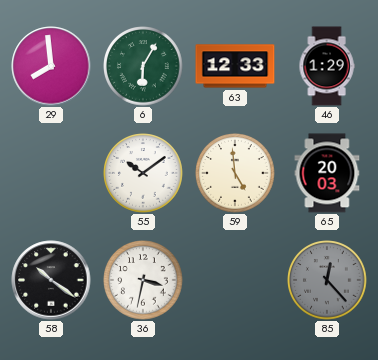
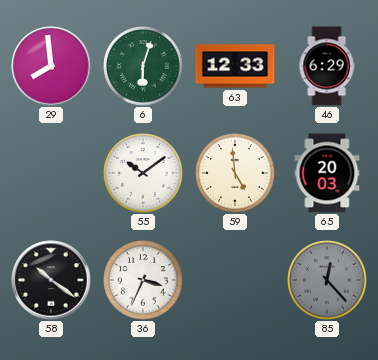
6: 6:05 -> 6:03
46: 1:29 -> 6:29
36: 3:32 -> 3:34
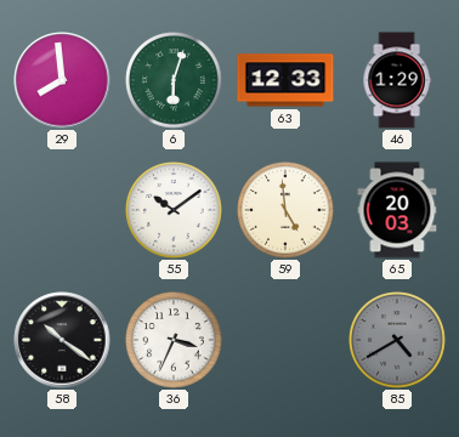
46: 6:29 -> 1:29
85: 12:23 -> 4:40
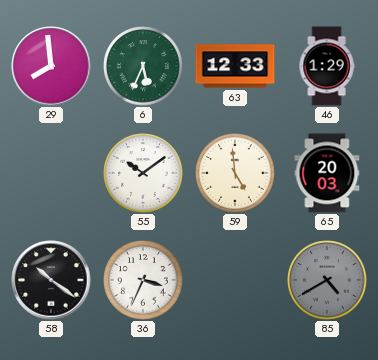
6: 6:03 -> 5:34
